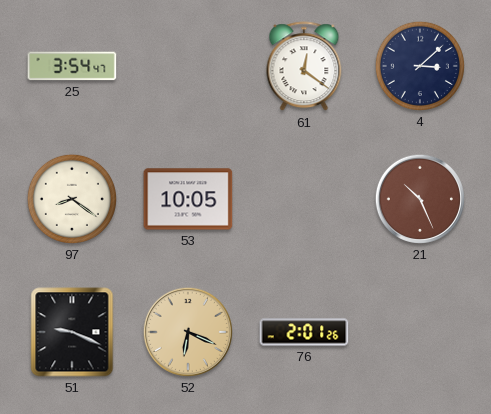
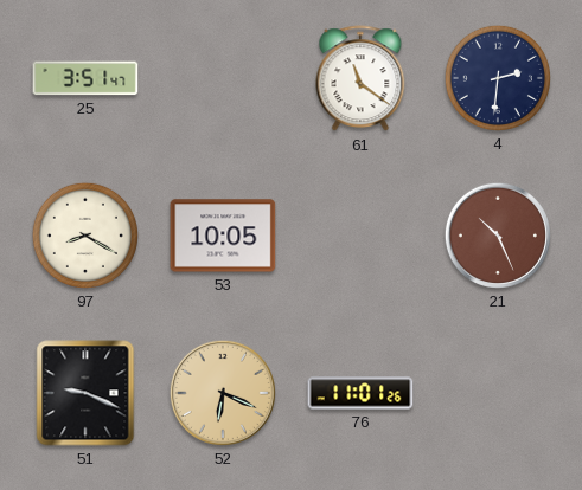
25: 3:54 -> 3:51
61: 12:21 -> 11:21
4: 3:08 -> 2:31
97: 8:21 -> 8:20
76: 2:01 -> 11:01
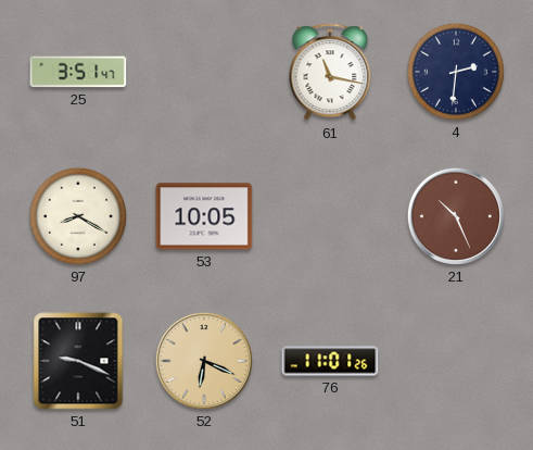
61: 11:21 -> 11:17
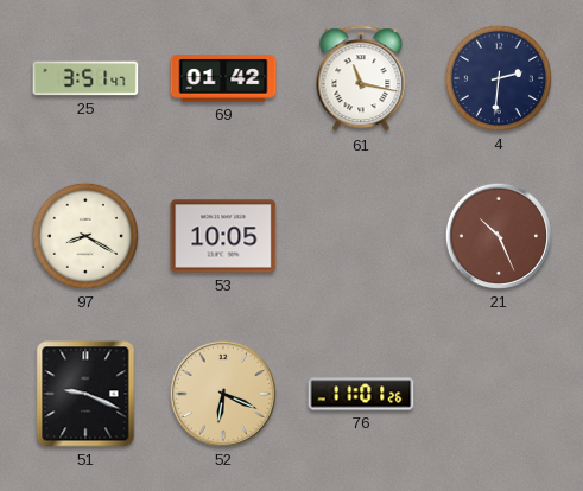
69: none -> 01:42
